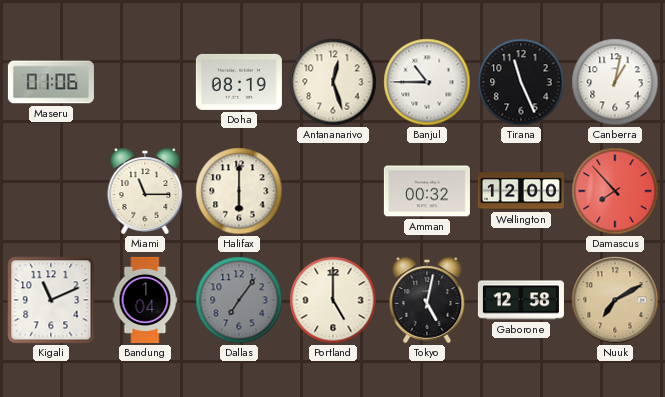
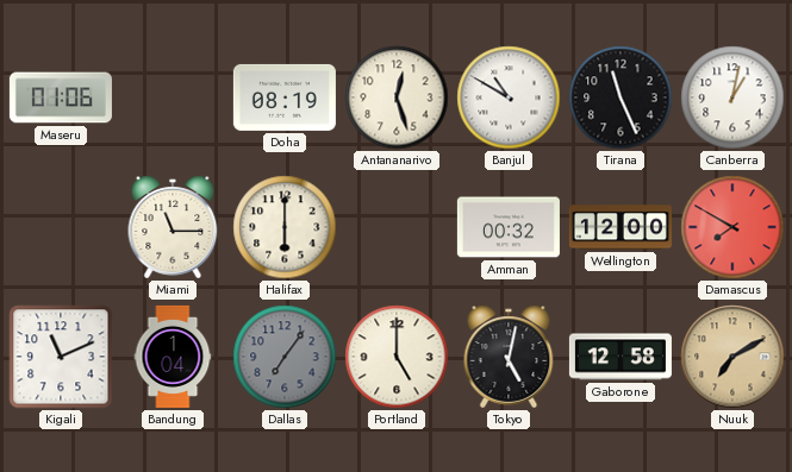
Banjul: 10:45 -> 10:50
Damascus: 7:53 -> 7:50
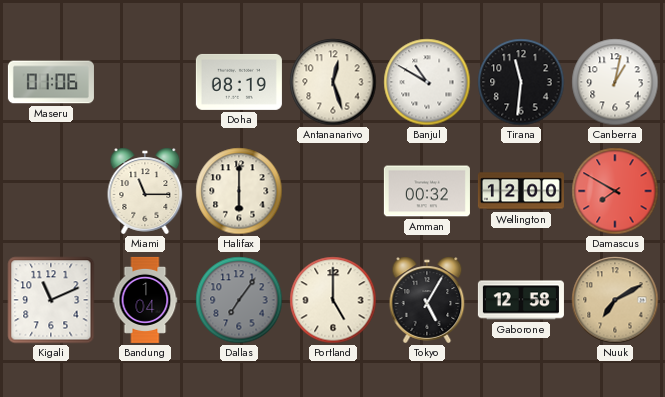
Tirana: 11:26 -> 11:31
Tokyo: 5:02 -> 5:05
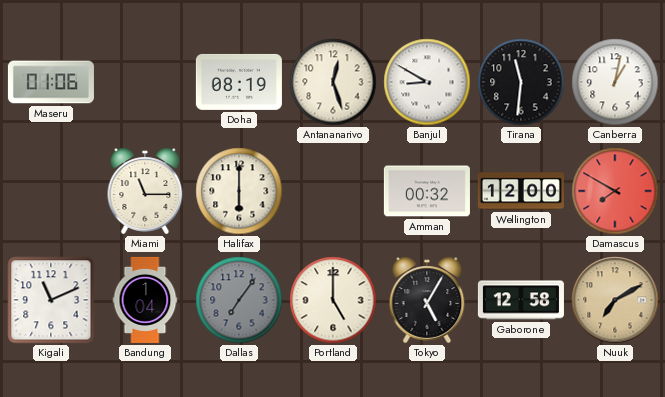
Banjul: 10:50 -> 8:50
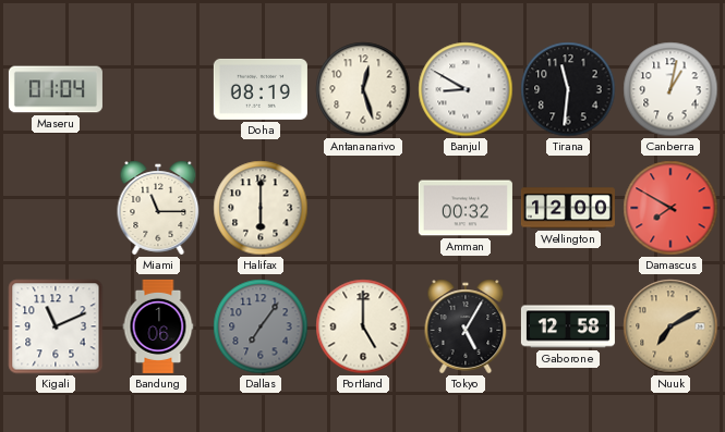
Maseru: 01:06 -> 01:04
Bandung: 1:04 -> 1:06
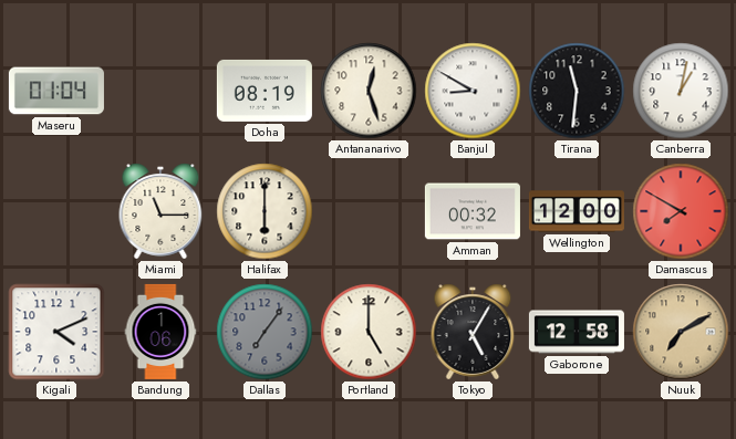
Kigali: 11:11 -> 4:11
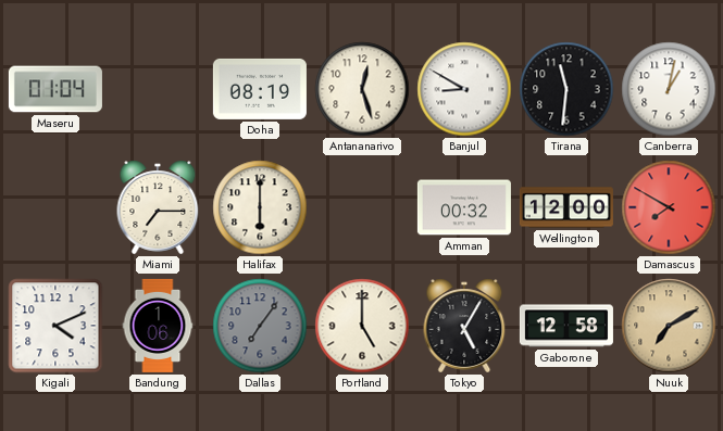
Miami: 11:15 -> 7:15
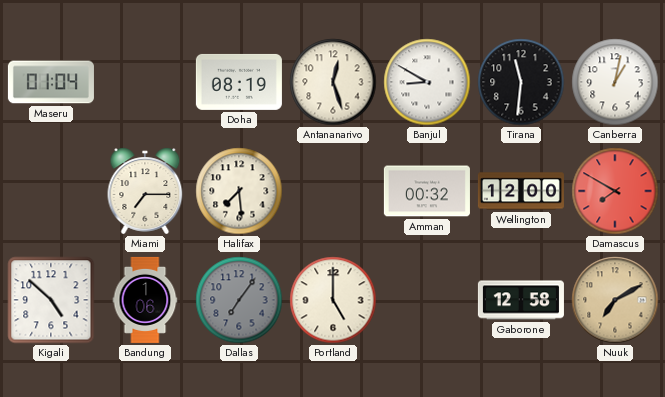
Halifax: 6:00 -> 7:29
Kigali: 4:11 -> 4:52
Tokyo: 5:05 -> none
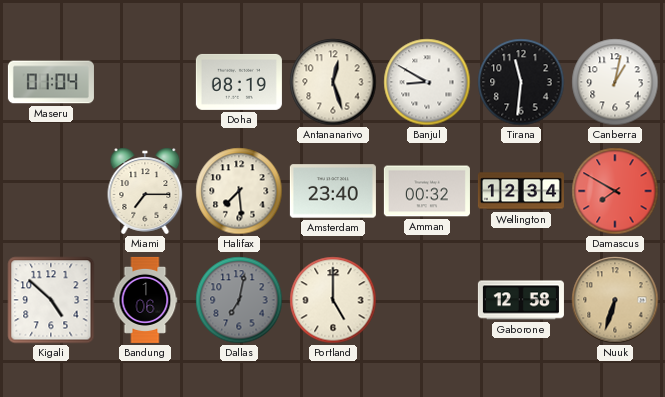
Amsterdam: none -> 23:40
Wellington: 12:00 -> 12:34
Dallas: 7:06 -> 7:02
Nuuk: 7:10 -> 6:33
